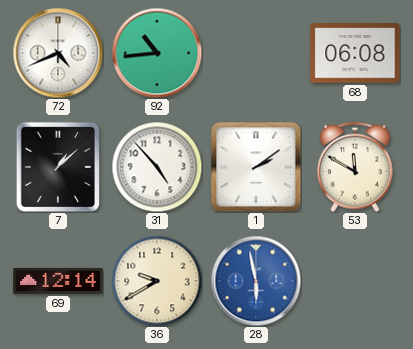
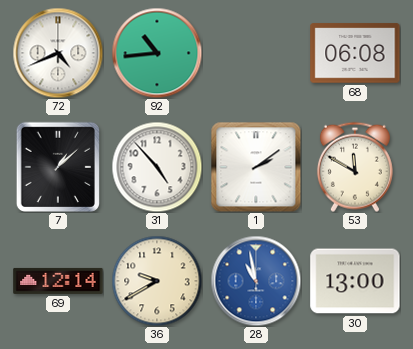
28: 5:58 -> 10:58
30: none -> 13:00
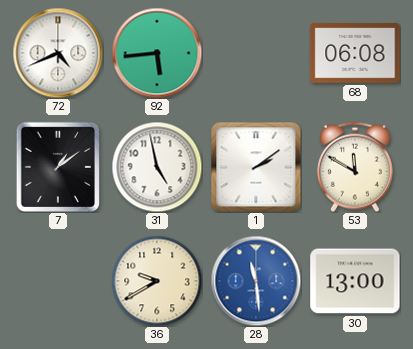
92: 10:44 -> 5:44
7: 1:08 -> 1:09
31: 4:53 -> 4:58
69: 12:14 -> none
28: 10:58 -> 11:29
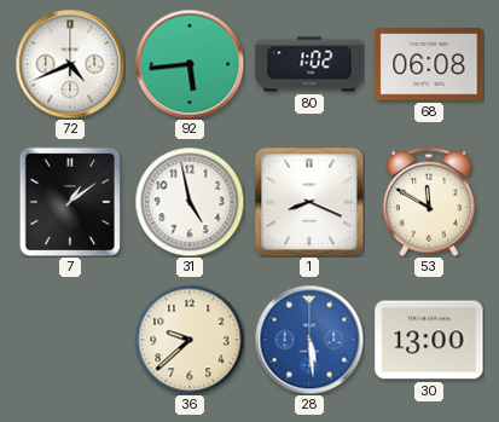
80: none -> 1:02
1: 2:09 -> 8:19
36: 9:40 -> 9:38
28: 11:29 -> 5:29
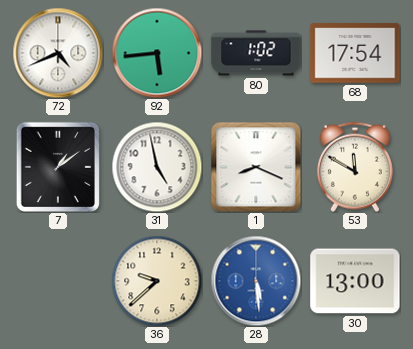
68: 06:08 -> 17:54
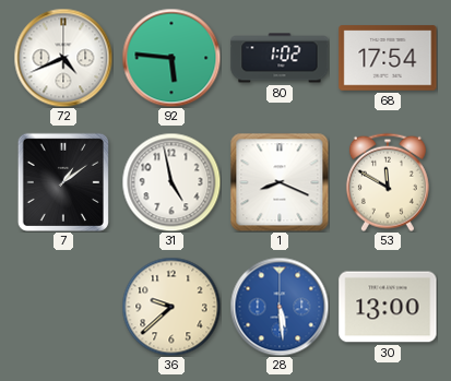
92: 5:44 -> 5:46
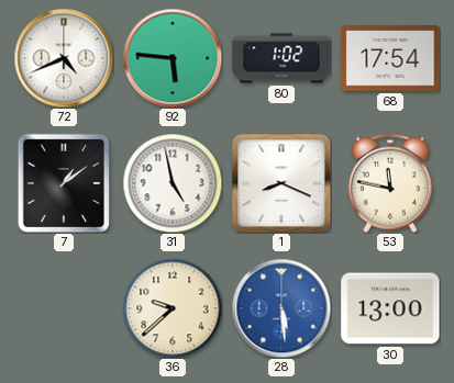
53: 11:50 -> 11:47
